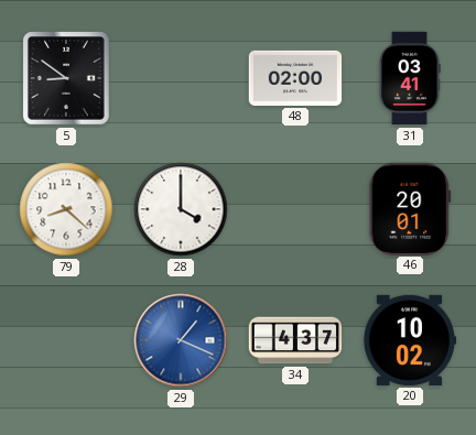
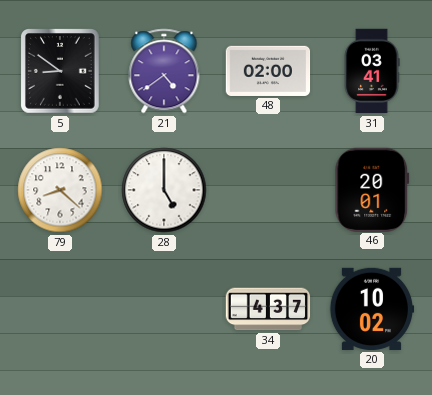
21: none -> 4:39
28: 4:00 -> 5:00
29: 1:19 -> none
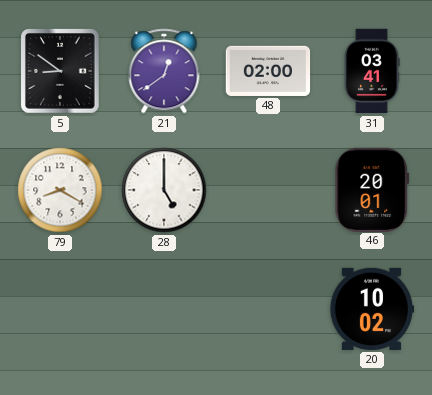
21: 4:39 -> 12:39
79: 8:22 -> 8:20
34: 4:37 -> none
